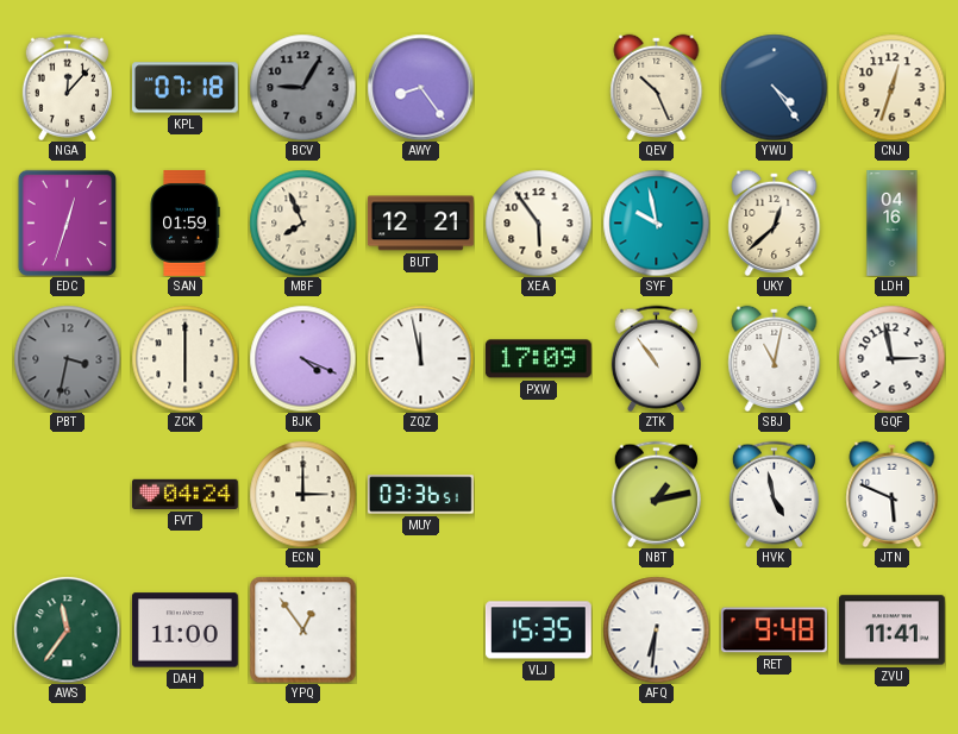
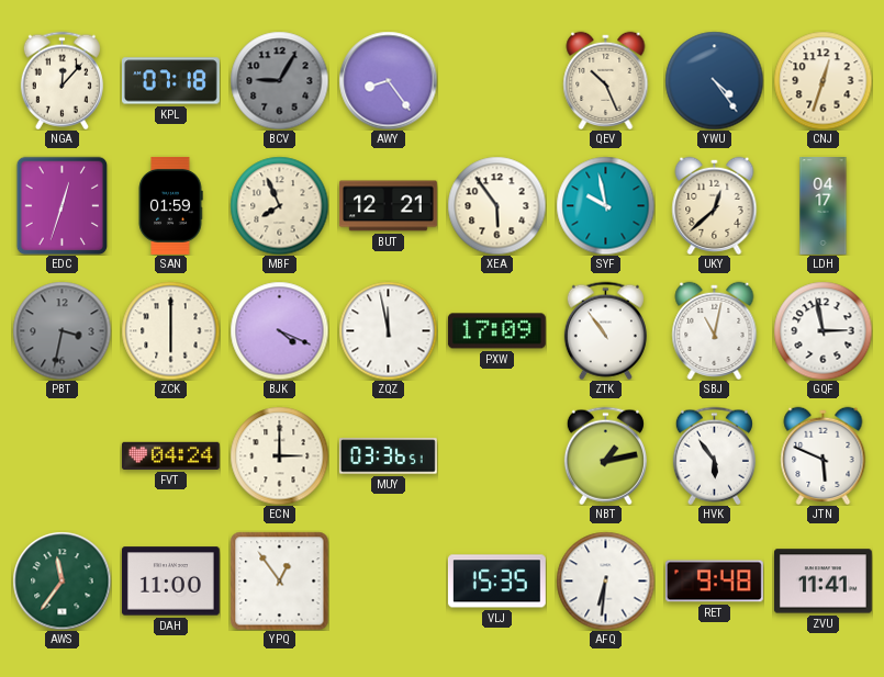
LDH: 04:16 -> 04:17
HVK: 4:58 -> 5:54
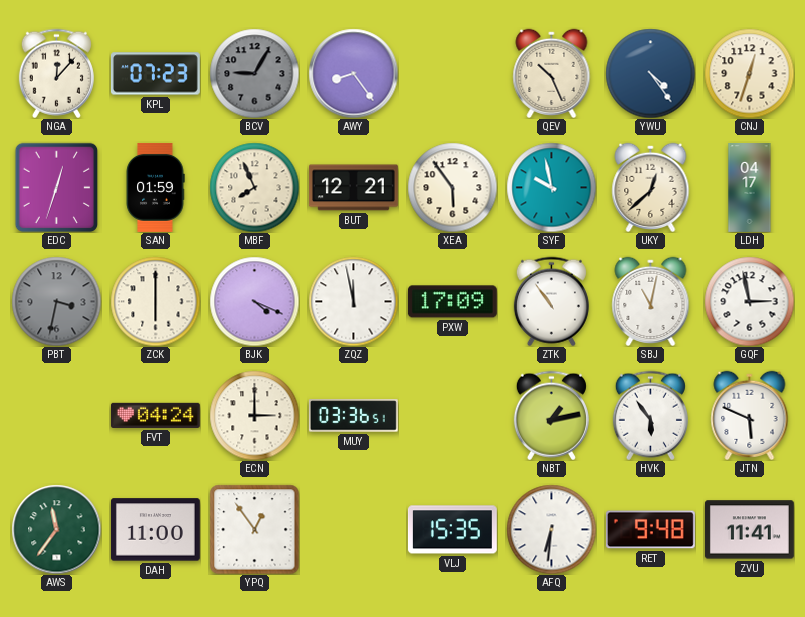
KPL: 07:18 -> 07:23
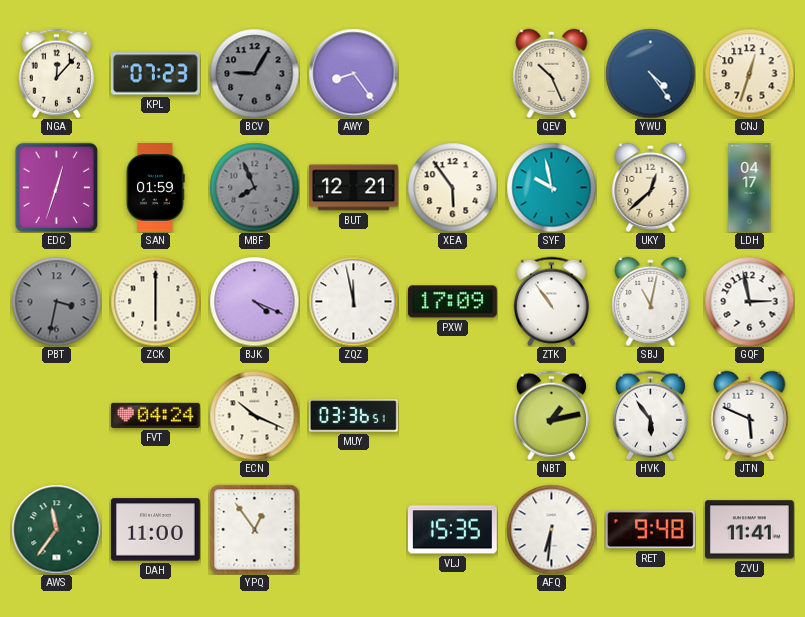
MBF dial: cream -> grey
ECN: 3:00 -> 10:19
